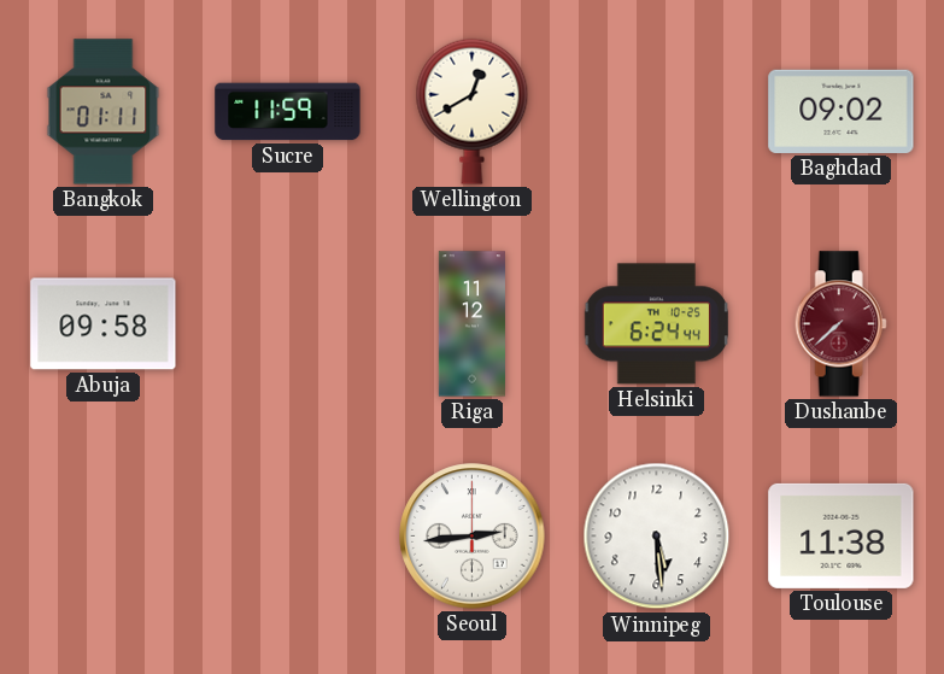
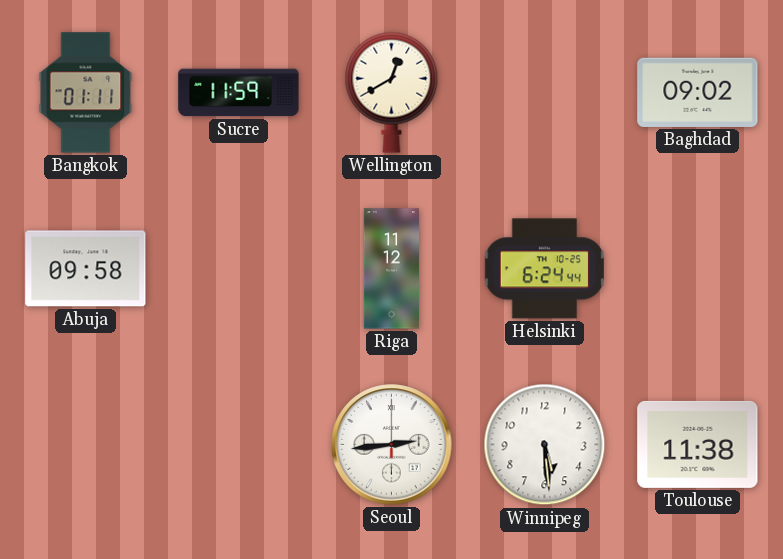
Dushanbe: 7:38 -> none
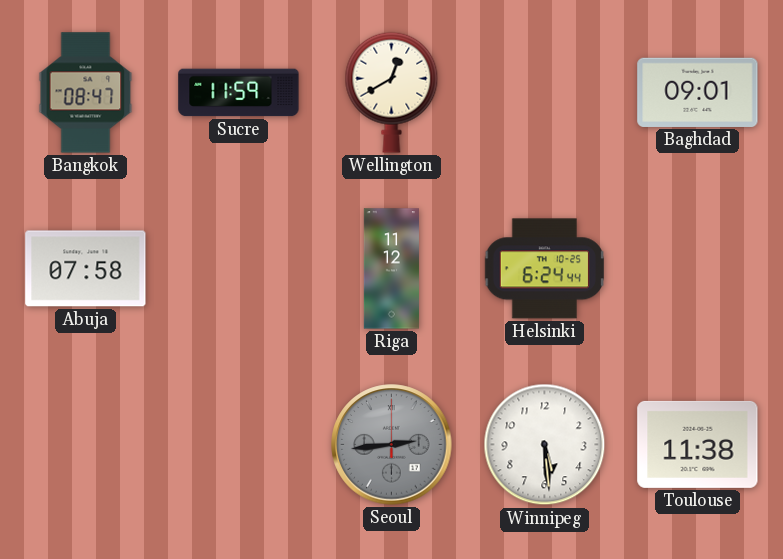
Bangkok: 01:11 -> 08:47
Baghdad: 09:02 -> 09:01
Abuja: 09:58 -> 07:58
Seoul dial: white -> grey
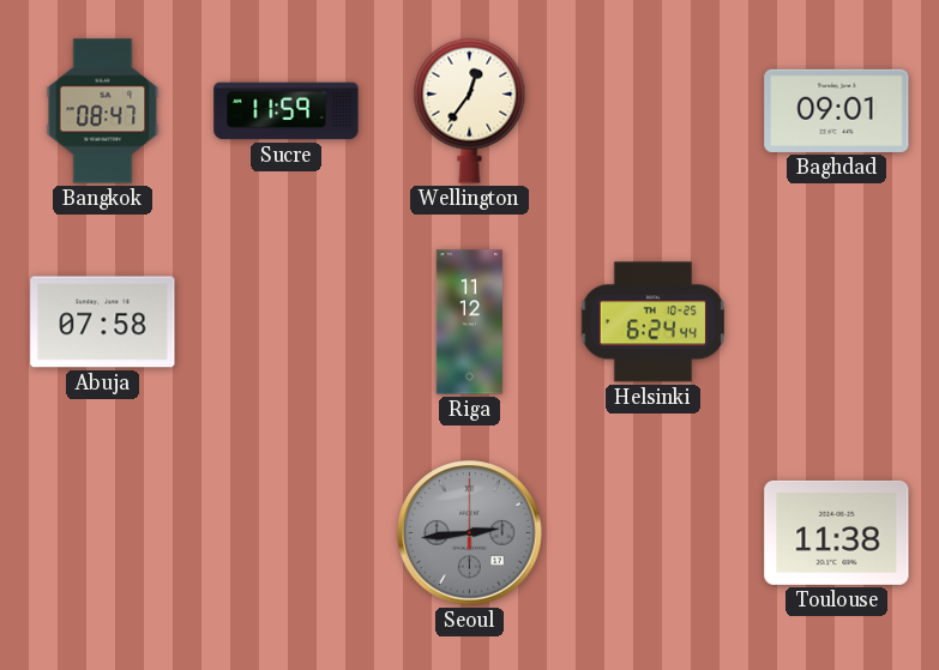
Wellington: 12:40 -> 12:36
Winnipeg: 5:29 -> none
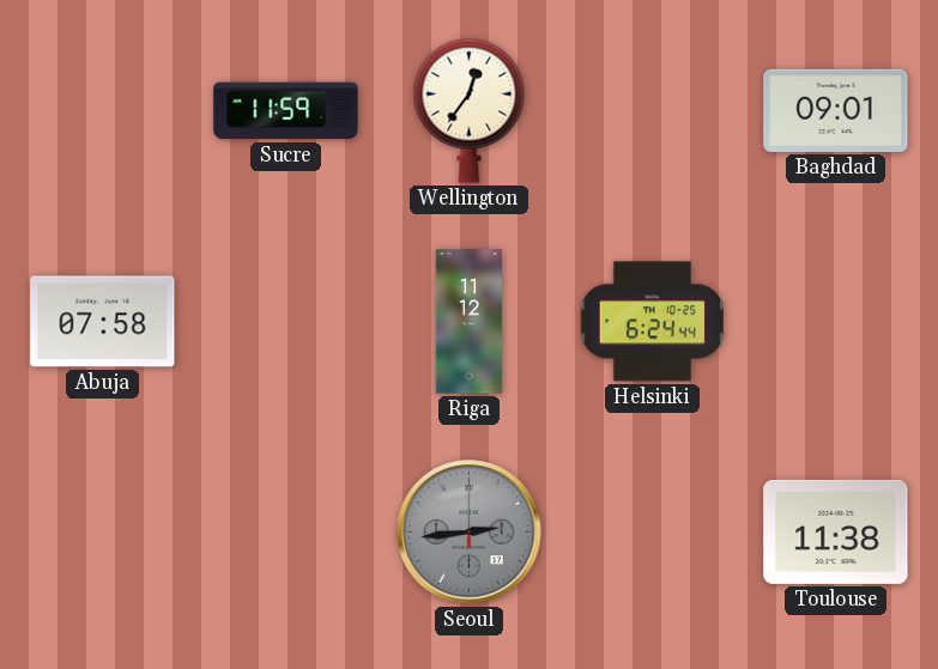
Bangkok: 08:47 -> none
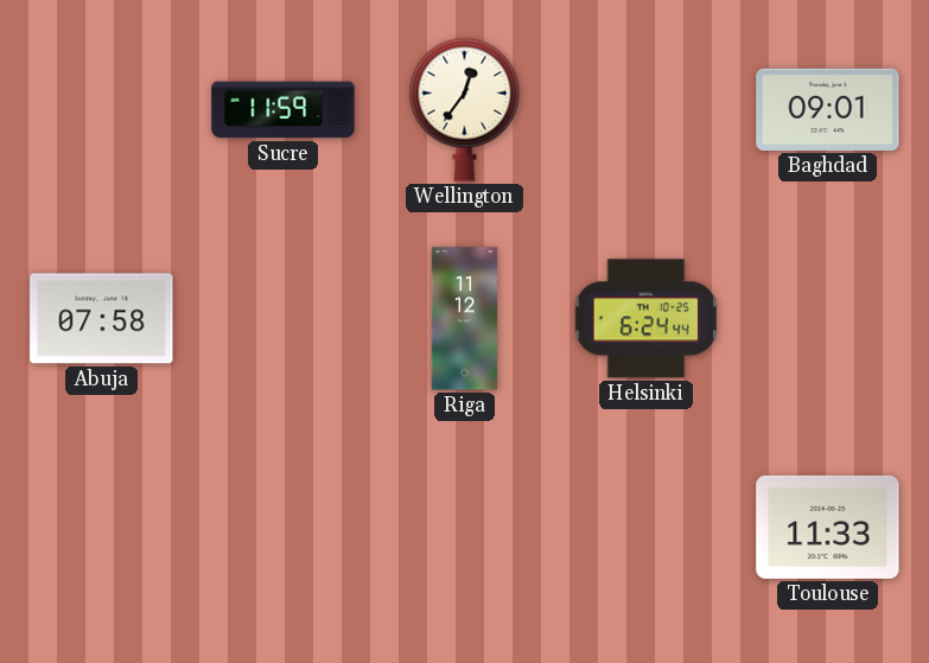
Seoul: 2:44 -> none
Toulouse: 11:38 -> 11:33
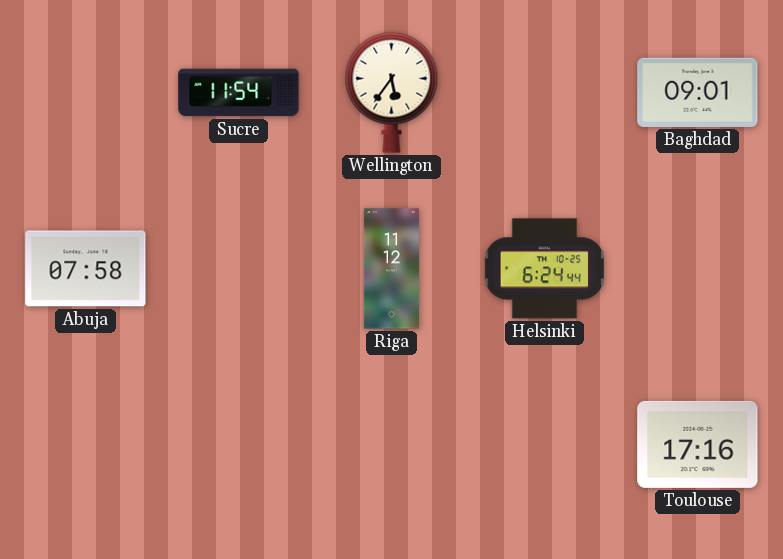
Sucre: 11:59 -> 11:54
Wellington: 12:36 -> 5:36
Toulouse: 11:33 -> 17:16
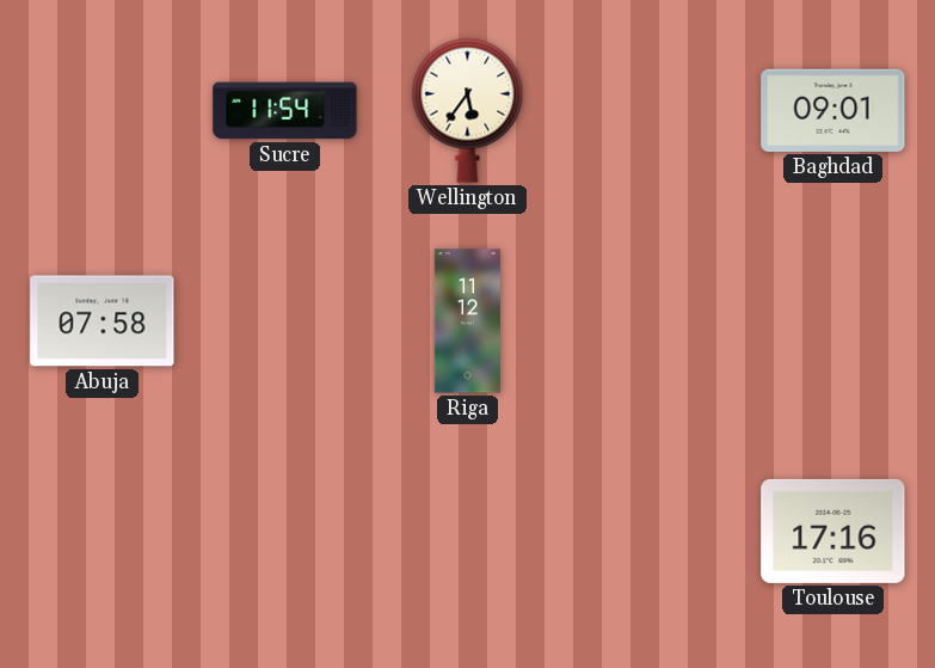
Helsinki: 6:24 -> none
